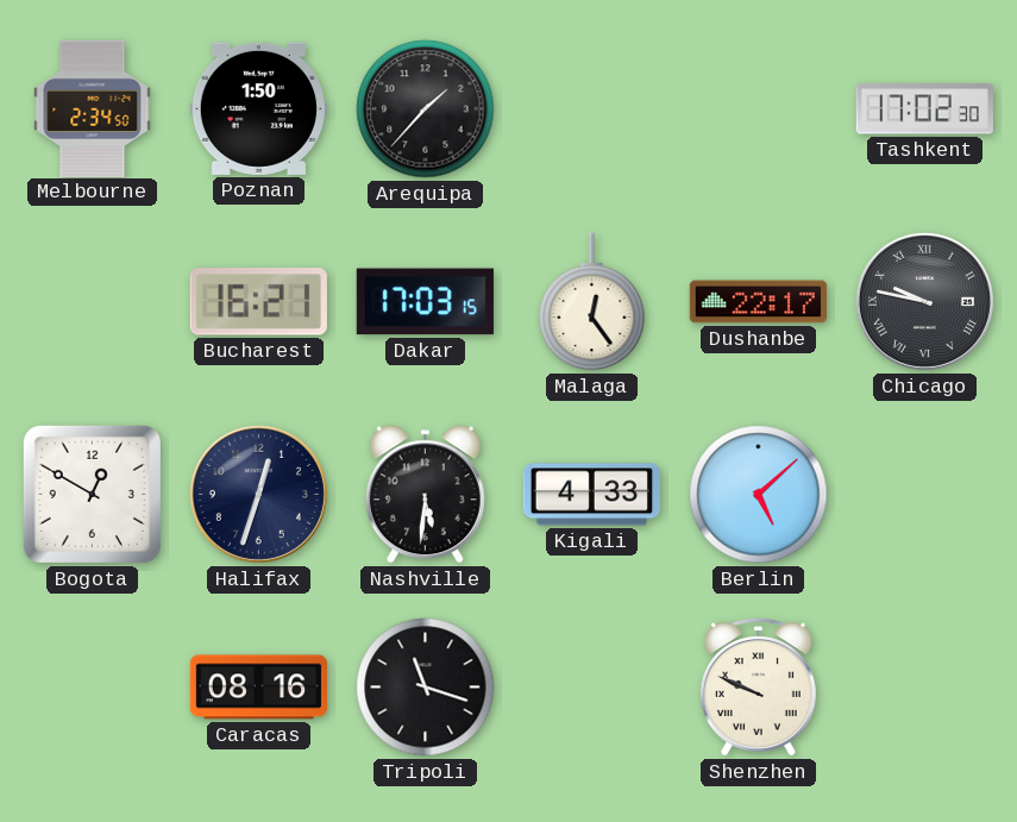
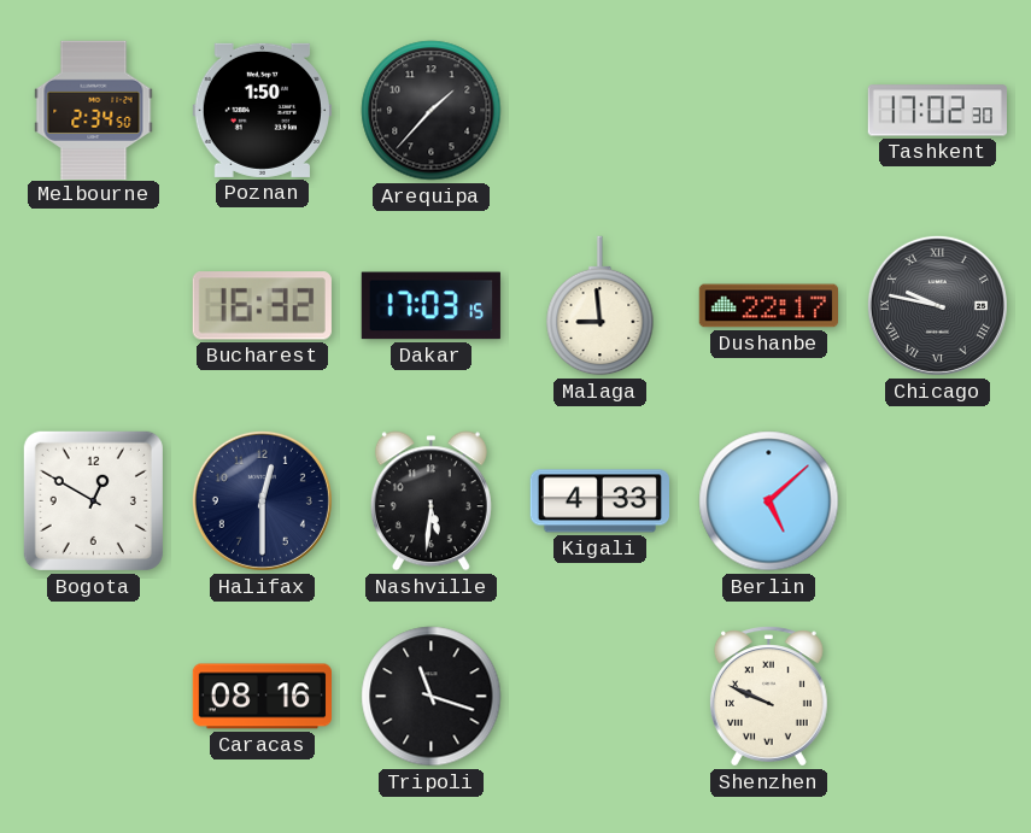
Bucharest: 16:21 -> 16:32
Malaga: 12:24 -> 8:59
Halifax: 12:33 -> 12:30
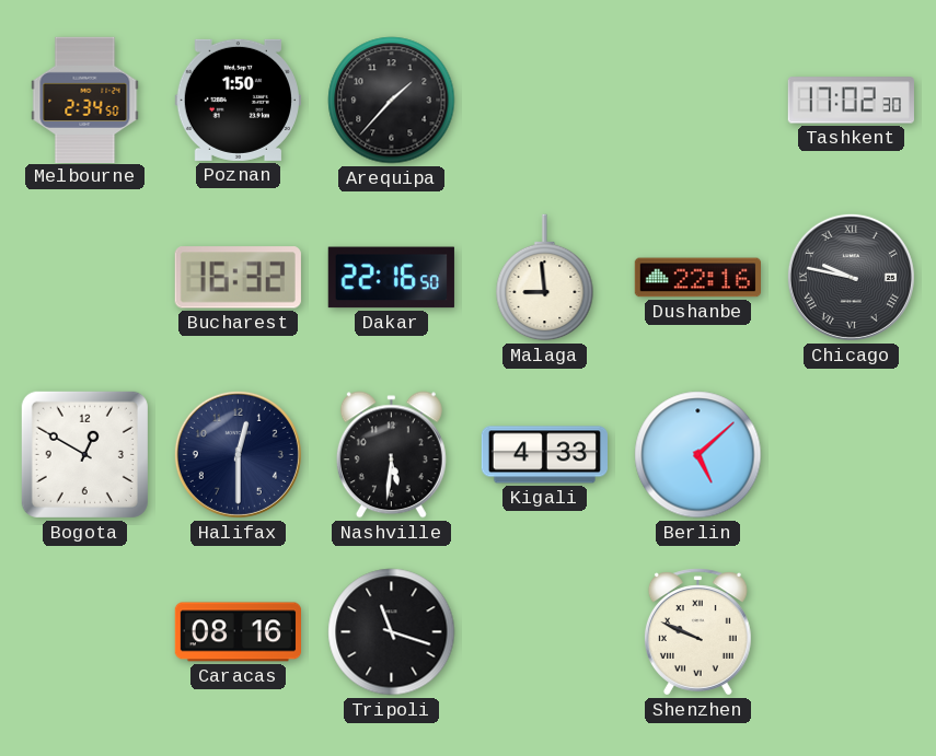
Dakar: 17:03 -> 22:16
Dushanbe: 22:17 -> 22:16
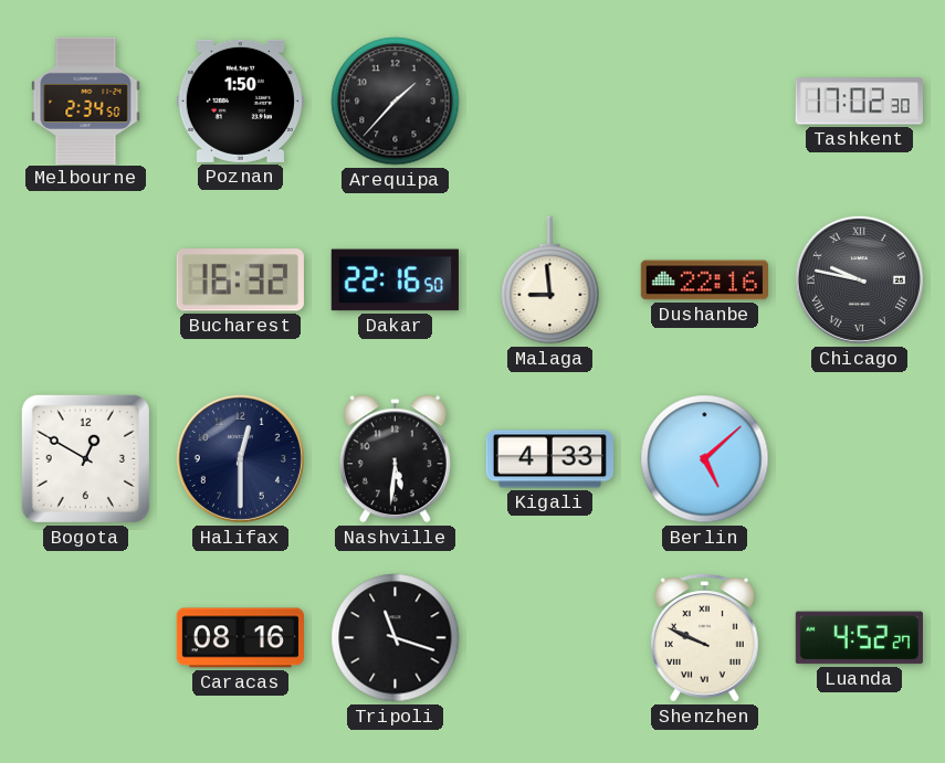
Luanda: none -> 4:52
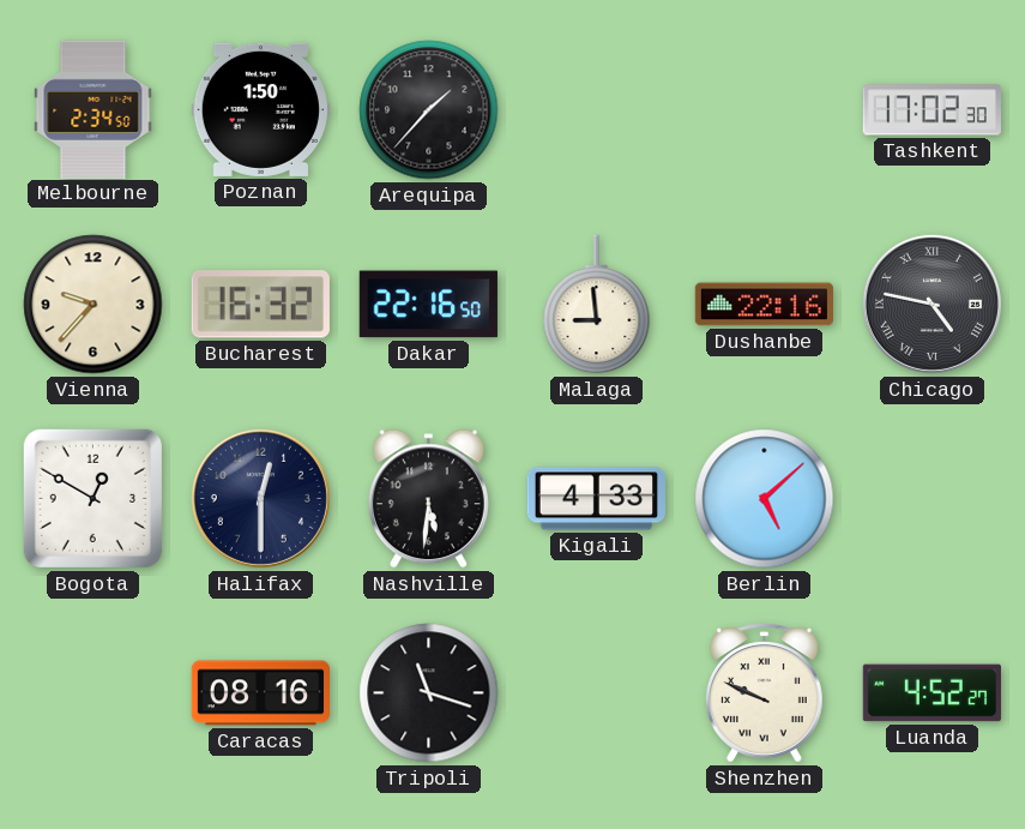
Vienna: none -> 9:37
Chicago: 9:47 -> 4:47
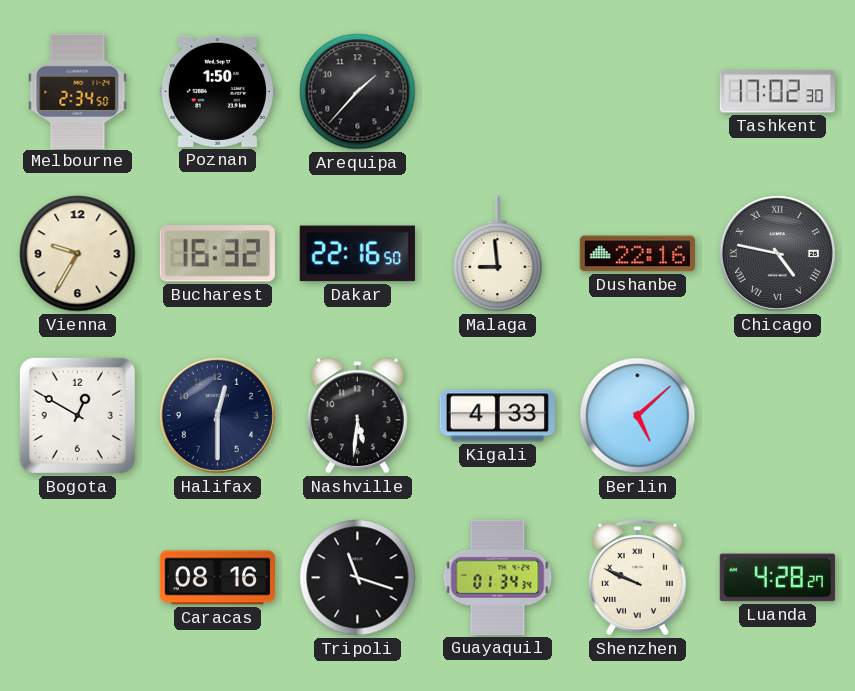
Vienna: 9:37 -> 9:35
Guayaquil: none -> 01:34
Luanda: 4:52 -> 4:28
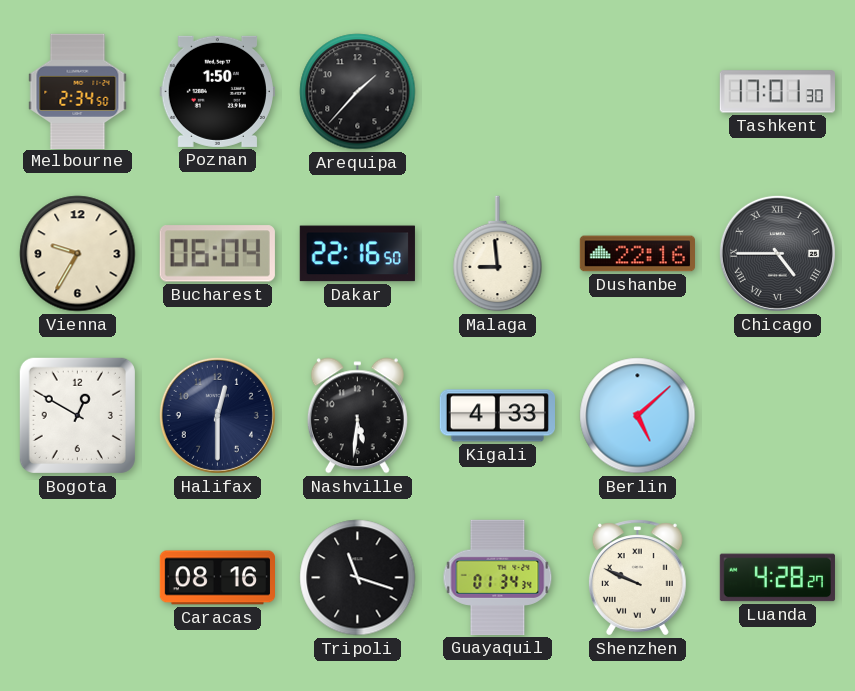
Tashkent: 17:02 -> 17:01
Bucharest: 16:32 -> 06:04
Chicago: 4:47 -> 4:45
